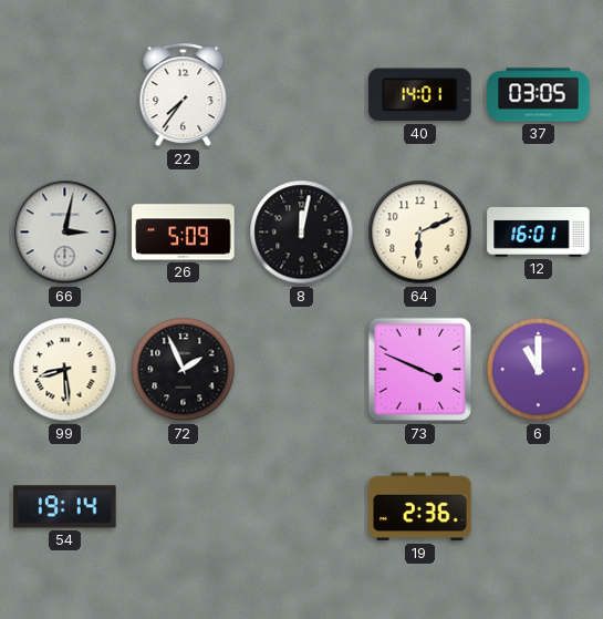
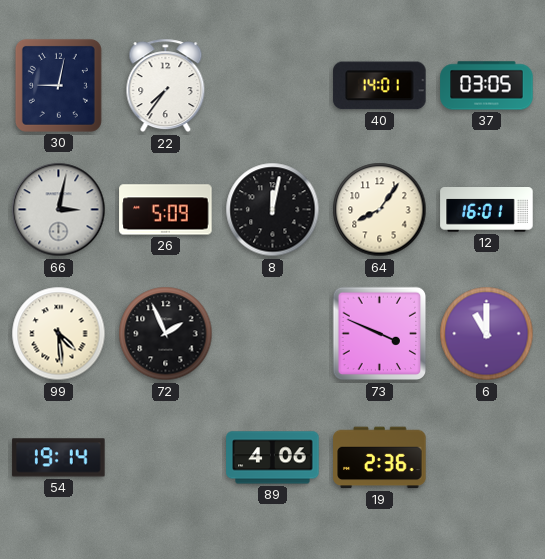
30: none -> 9:02
64: 6:11 -> 8:06
99: 8:29 -> 4:29
89: none -> 4:06
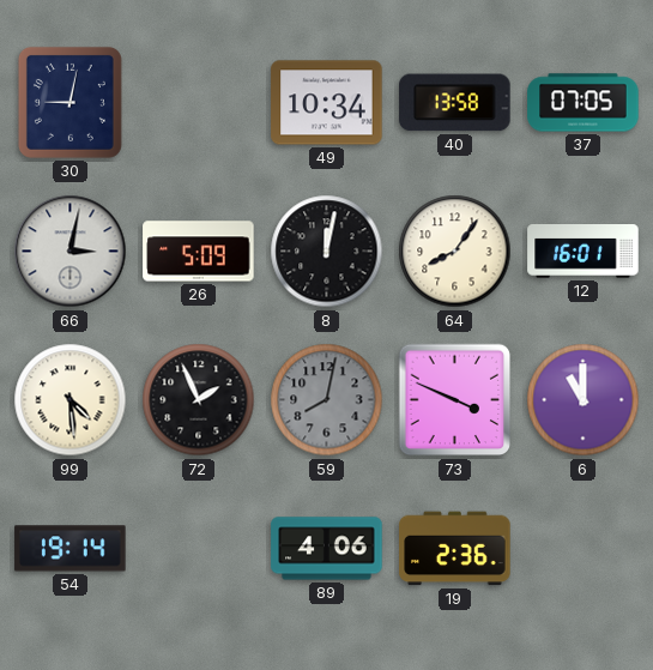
22: 7:36 -> none
49: none -> 10:34
40: 14:01 -> 13:58
37: 03:05 -> 07:05
59: none -> 8:02
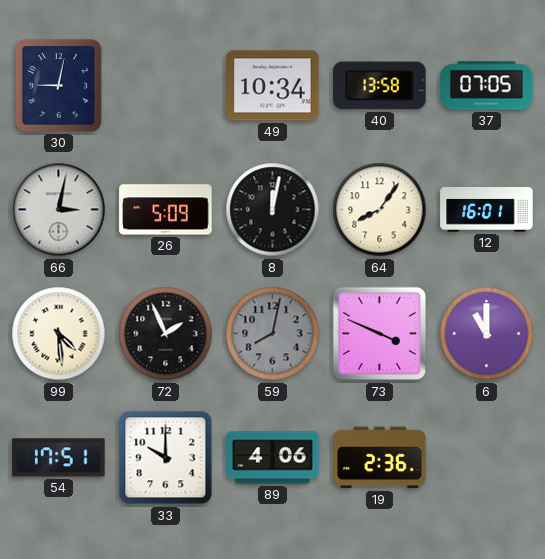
54: 19:14 -> 17:51
33: none -> 10:00
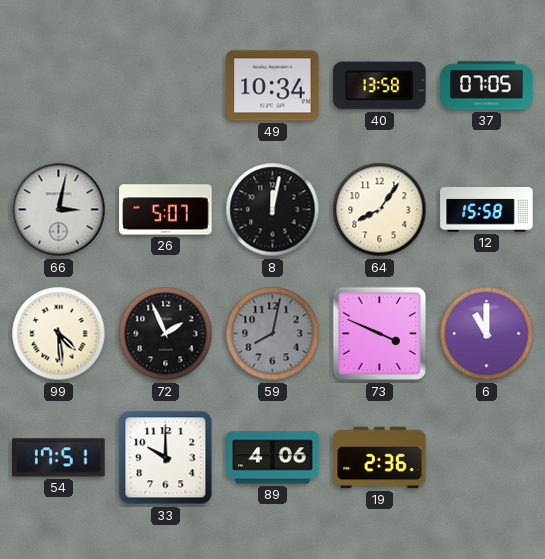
30: 9:02 -> none
26: 5:09 -> 5:07
12: 16:01 -> 15:58
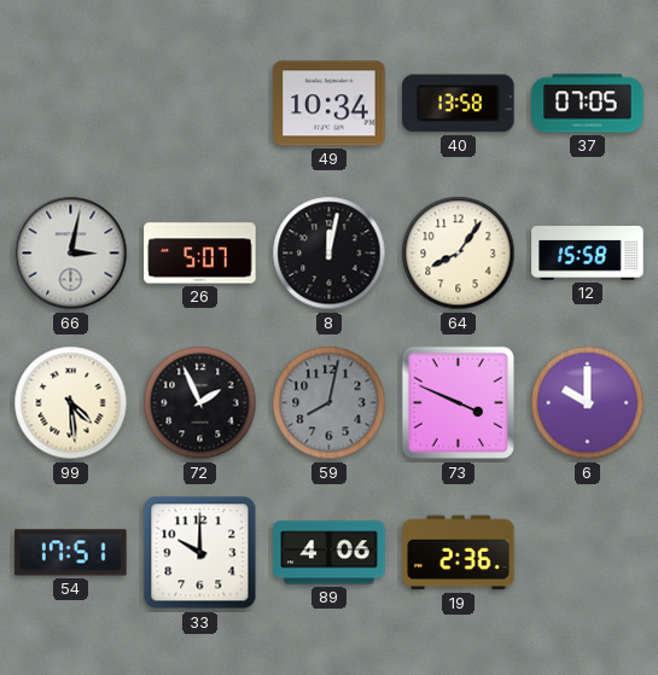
6: 11:00 -> 10:00
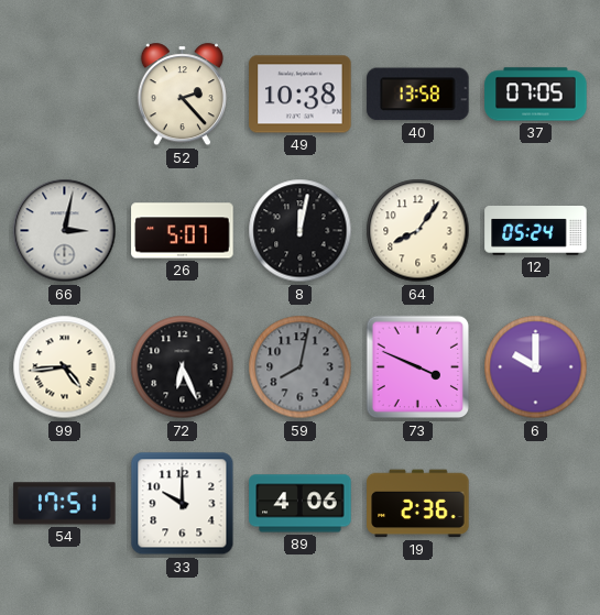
52: none -> 2:23
49: 10:34 -> 10:38
12: 15:58 -> 05:24
99: 4:29 -> 4:44
72: 1:56 -> 6:26
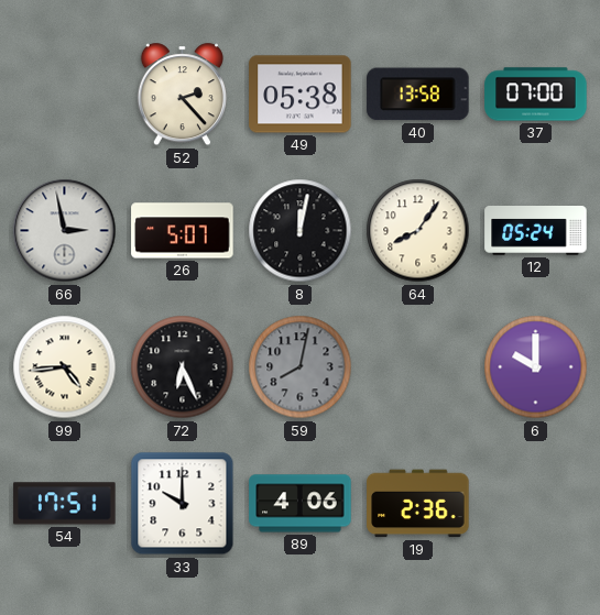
49: 10:38 -> 05:38
37: 07:05 -> 07:00
66: 3:02 -> 2:58
73: 3:49 -> none
